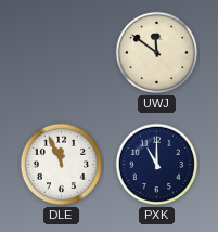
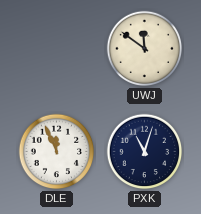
PXK: 11:00 -> 11:03
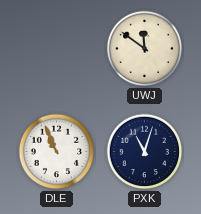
DLE: 11:56 -> 10:56
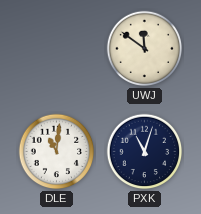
DLE: 10:56 -> 11:01
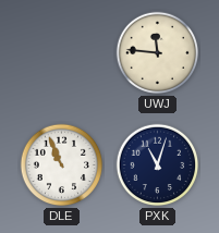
UWJ: 11:51 -> 11:46
DLE: 11:01 -> 10:56
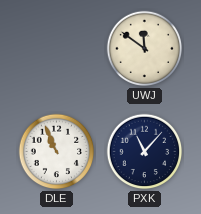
UWJ: 11:46 -> 11:51
PXK: 11:03 -> 11:07
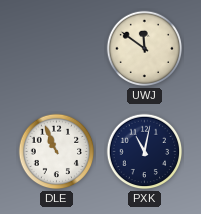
PXK: 11:07 -> 11:02
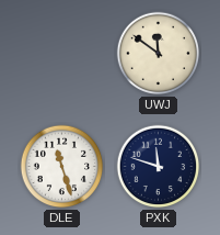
DLE: 10:56 -> 11:27
PXK: 11:02 -> 11:48
